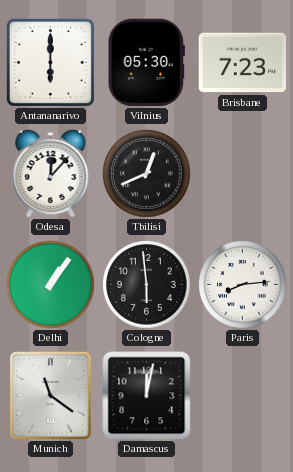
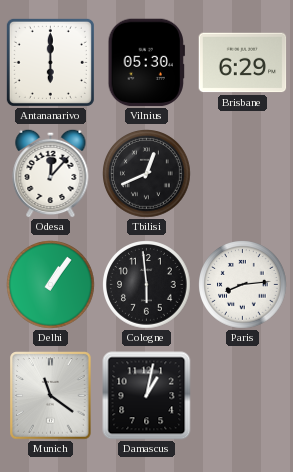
Brisbane: 7:23 -> 6:29
Damascus: 12:02 -> 1:02
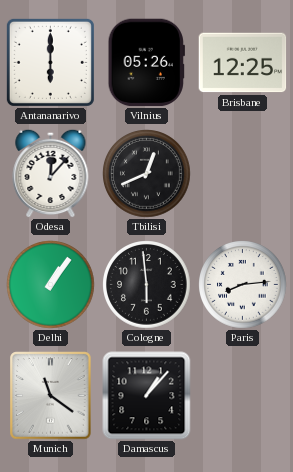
Vilnius: 05:30 -> 05:26
Brisbane: 6:29 -> 12:25
Damascus: 1:02 -> 1:07
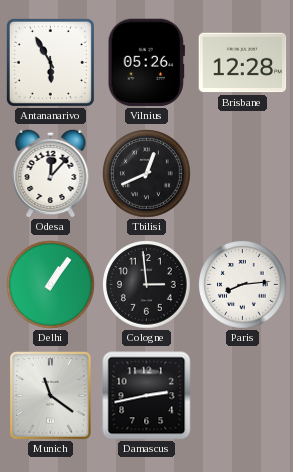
Antananarivo: 6:00 -> 5:55
Brisbane: 12:25 -> 12:28
Cologne: 5:59 -> 2:59
Damascus: 1:07 -> 2:43
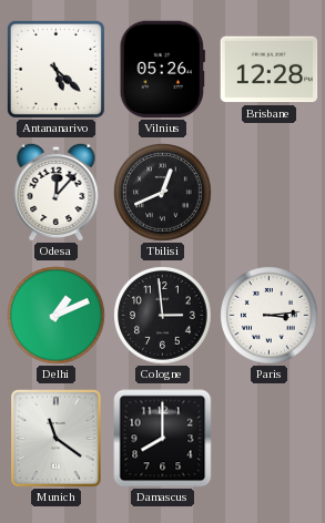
Antananarivo: 5:55 -> 5:22
Delhi: 1:06 -> 1:11
Paris: 8:14 -> 3:14
Damascus: 2:43 -> 8:00
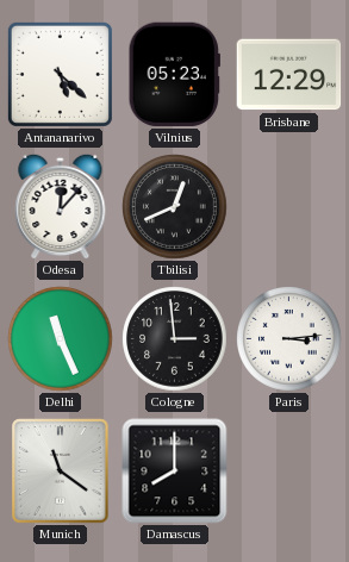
Vilnius: 05:26 -> 05:23
Brisbane: 12:28 -> 12:29
Delhi: 1:11 -> 11:26
